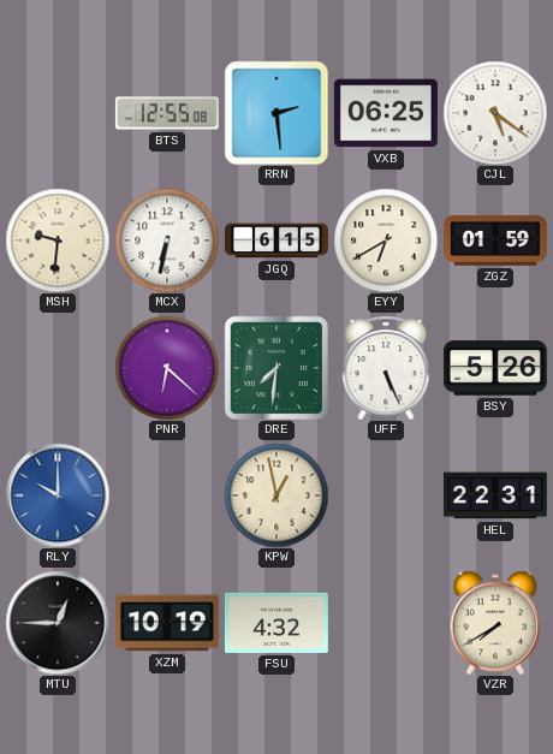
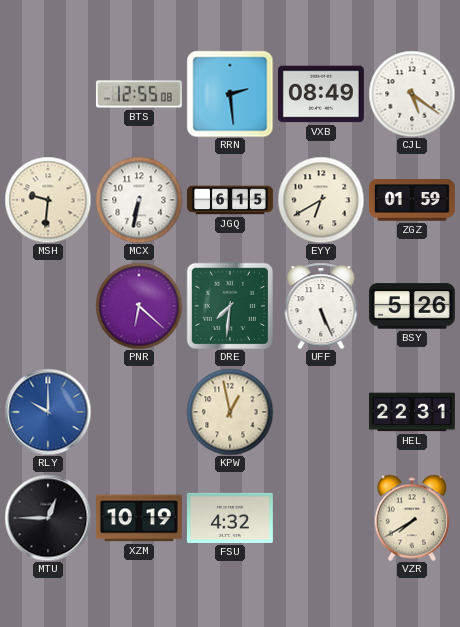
VXB: 06:25 -> 08:49
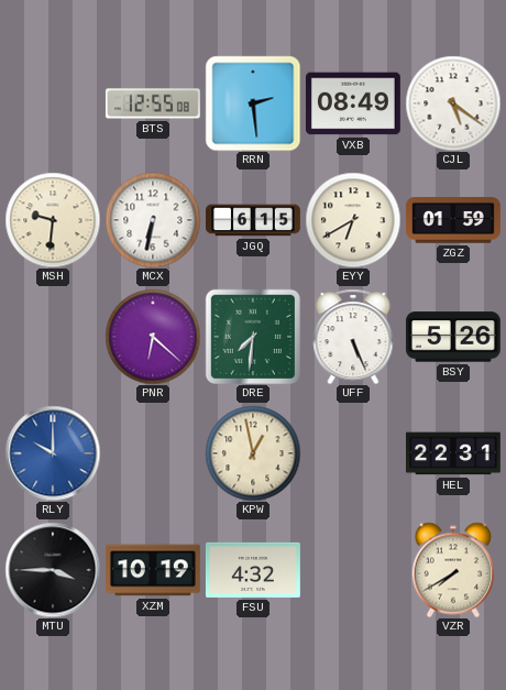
MTU: 12:45 -> 3:45
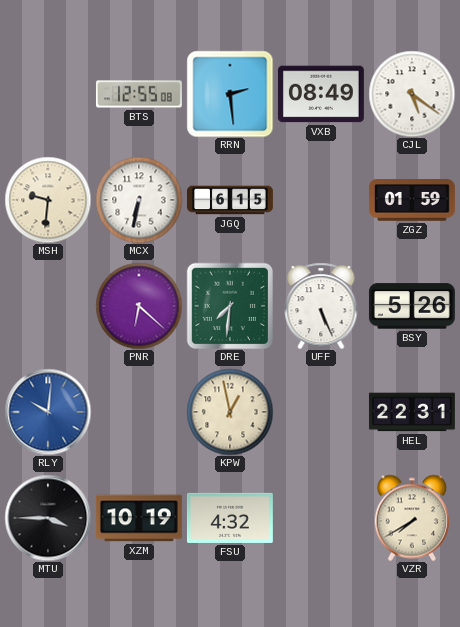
EYY: 6:40 -> none
RLY: 10:00 -> 10:01
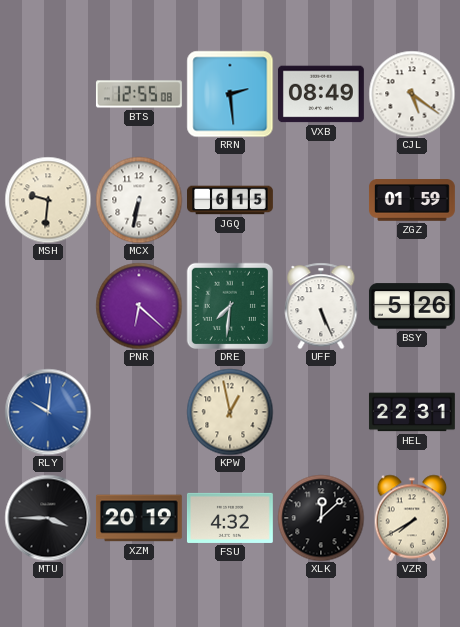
XZM: 10:19 -> 20:19
XLK: none -> 12:08
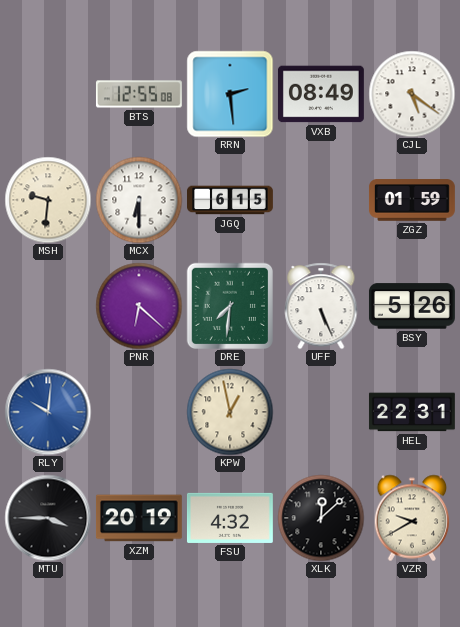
MCX: 6:32 -> 6:30
VZR: 7:40 -> 9:40
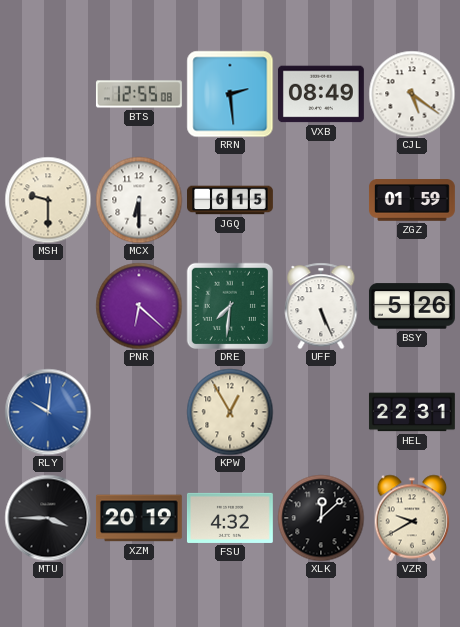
MSH: 9:31 -> 9:30
KPW: 12:58 -> 12:55
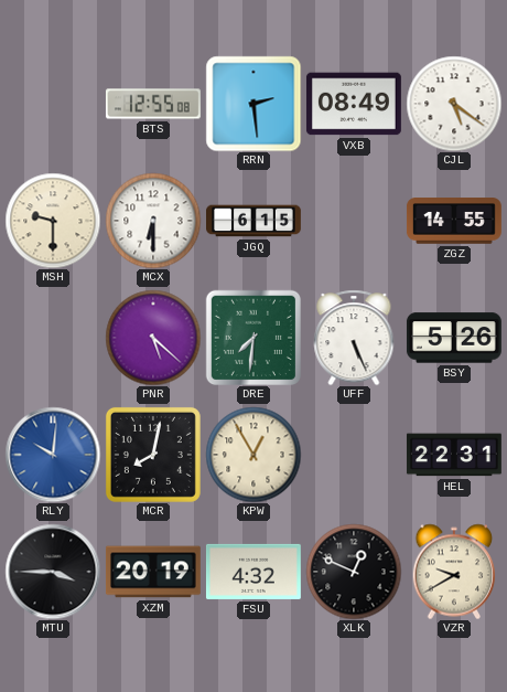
ZGZ: 01:59 -> 14:55
PNR: 6:22 -> 5:22
MCR: none -> 8:02
XLK: 12:08 -> 12:49
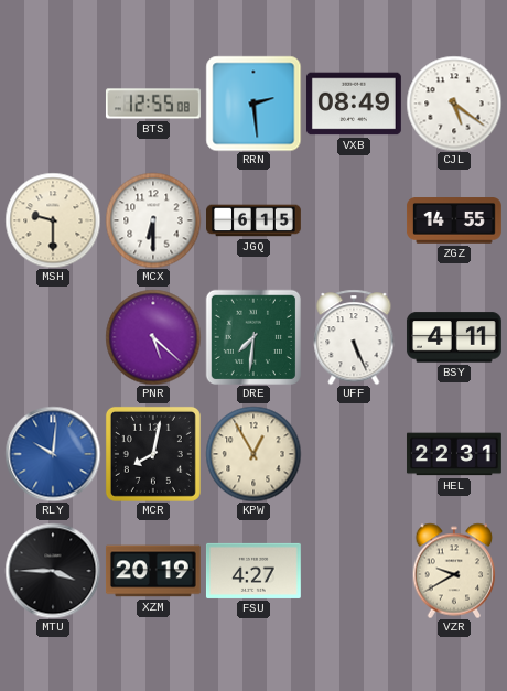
BSY: 5:26 -> 4:11
FSU: 4:32 -> 4:27
XLK: 12:49 -> none
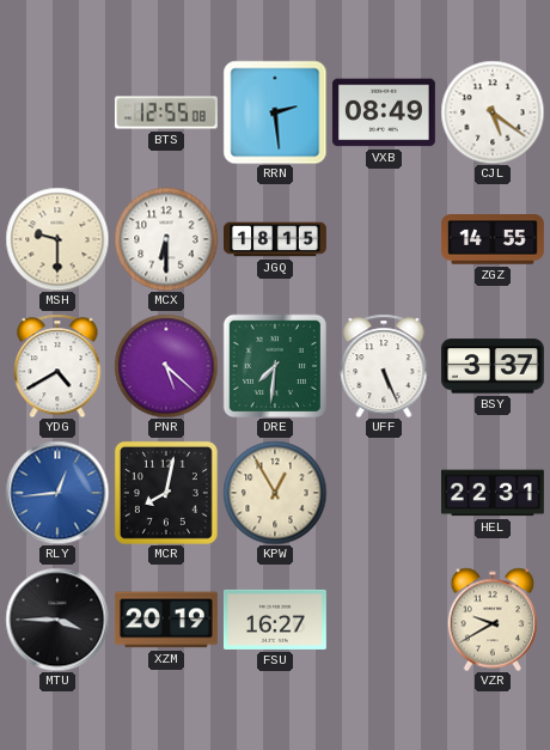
JGQ: 6:15 -> 18:15
YDG: none -> 4:40
BSY: 4:11 -> 3:37
RLY: 10:01 -> 12:44
FSU: 4:27 -> 16:27
